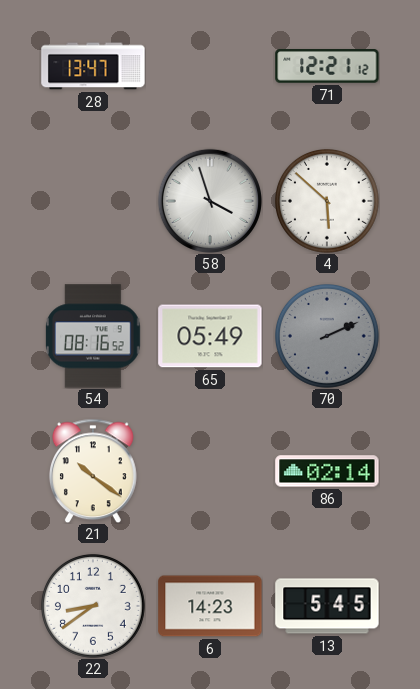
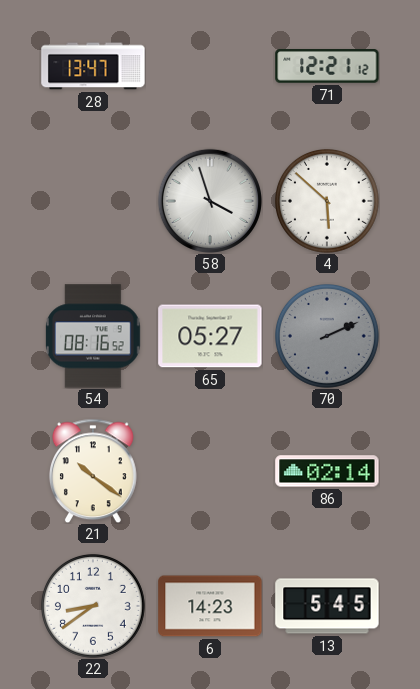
65: 05:49 -> 05:27
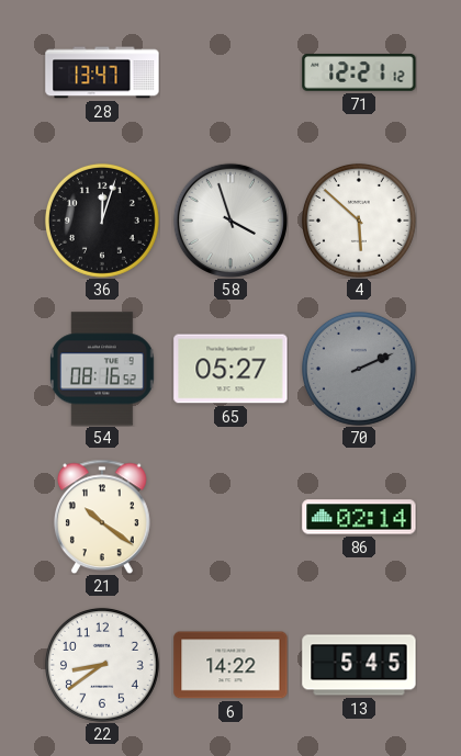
36: none -> 12:03
6: 14:23 -> 14:22
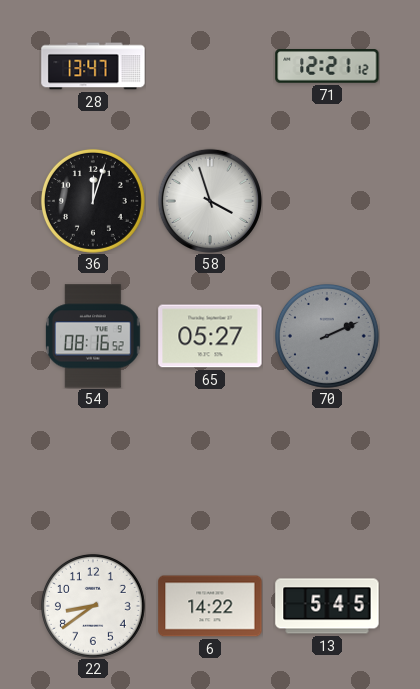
4: 5:52 -> none
21: 10:21 -> none
86: 02:14 -> none
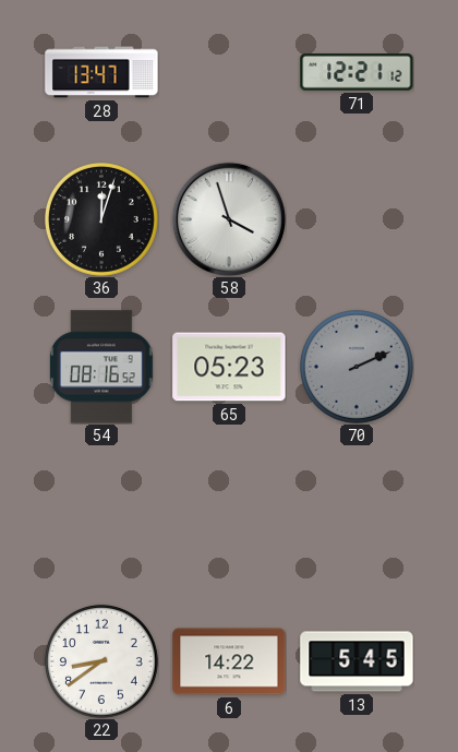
65: 05:27 -> 05:23
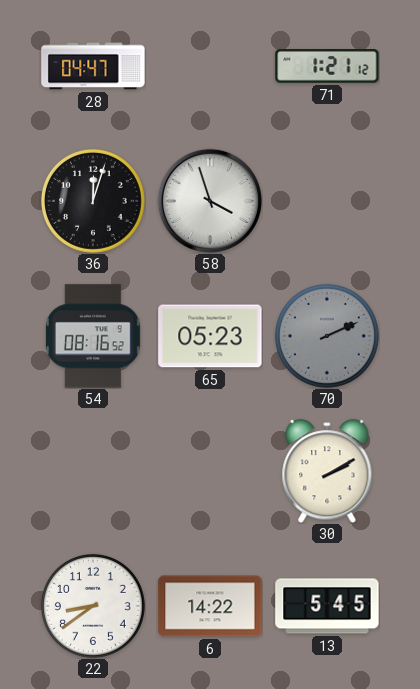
28: 13:47 -> 04:47
71: 12:21 -> 1:21
30: none -> 2:10
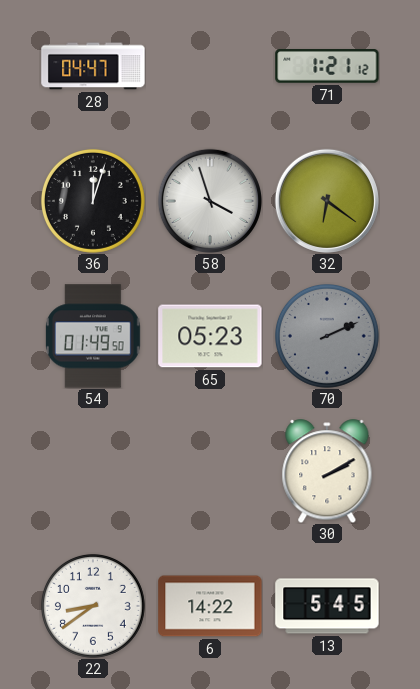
32: none -> 6:21
54: 08:16 -> 01:49
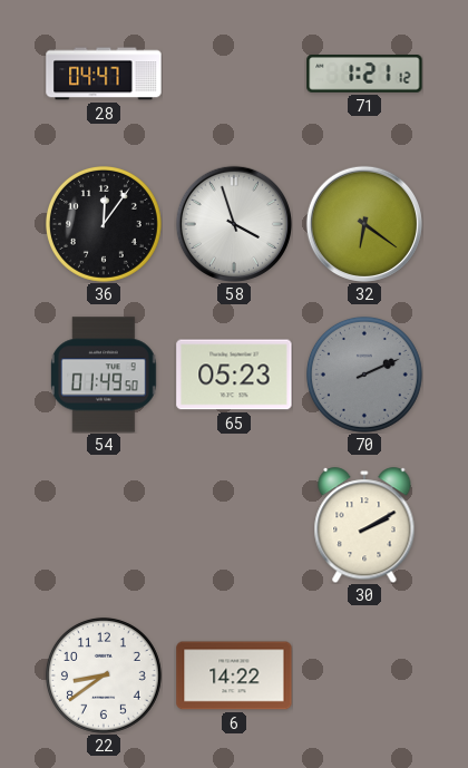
36: 12:03 -> 12:06
13: 5:45 -> none
